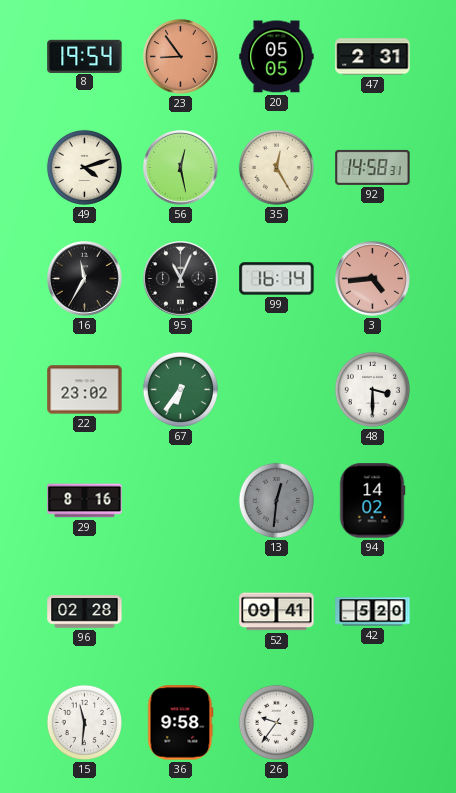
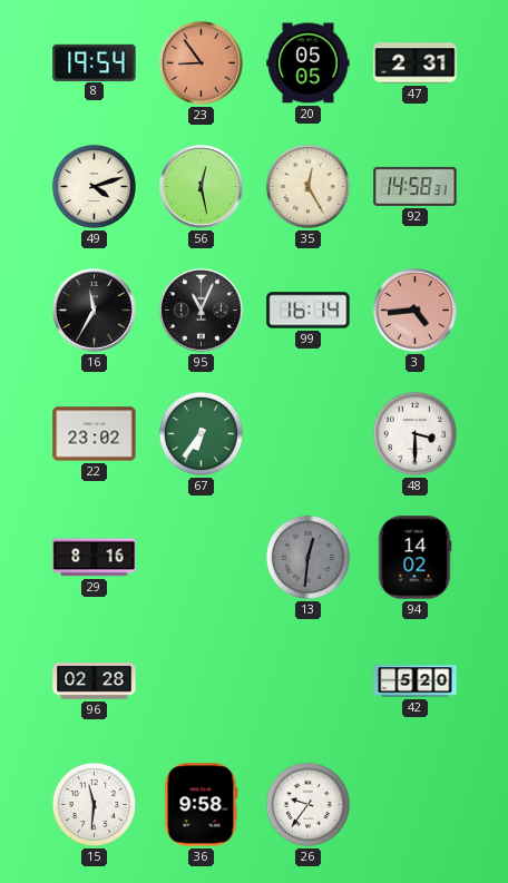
52: 09:41 -> none
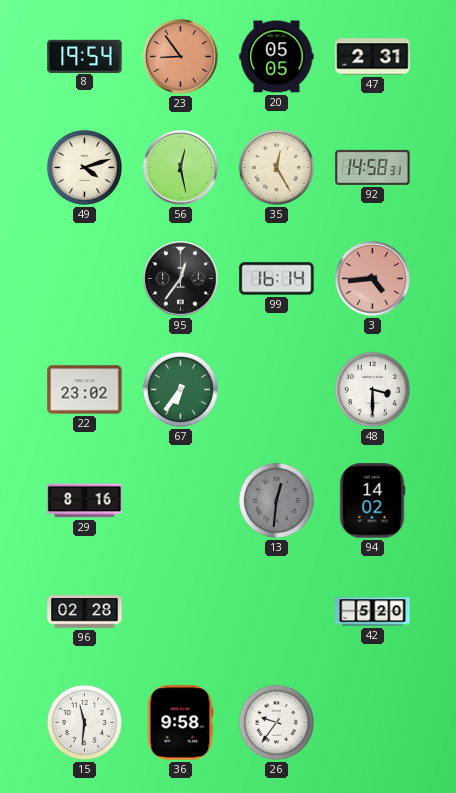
16: 11:35 -> none
95: 11:04 -> 12:36
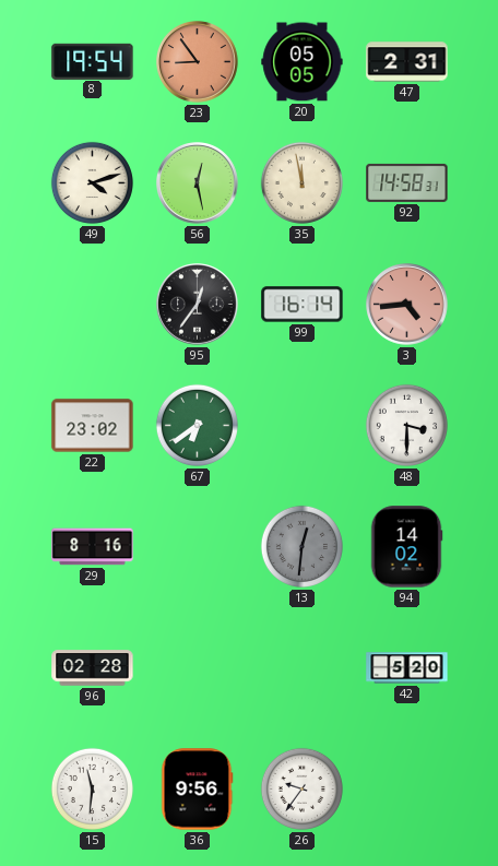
35: 12:25 -> 11:58
67: 6:36 -> 6:39
36: 9:58 -> 9:56
